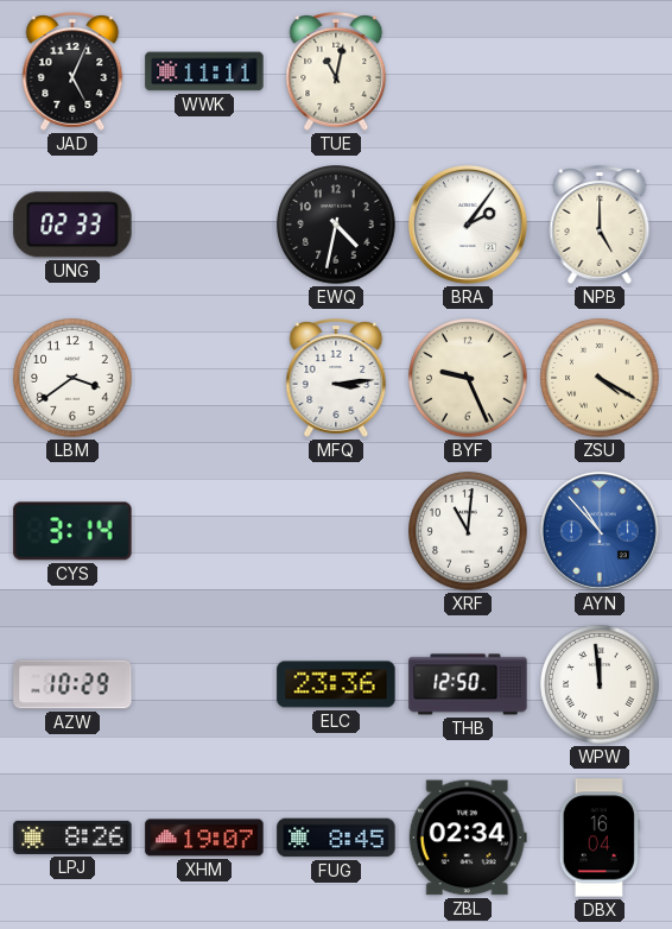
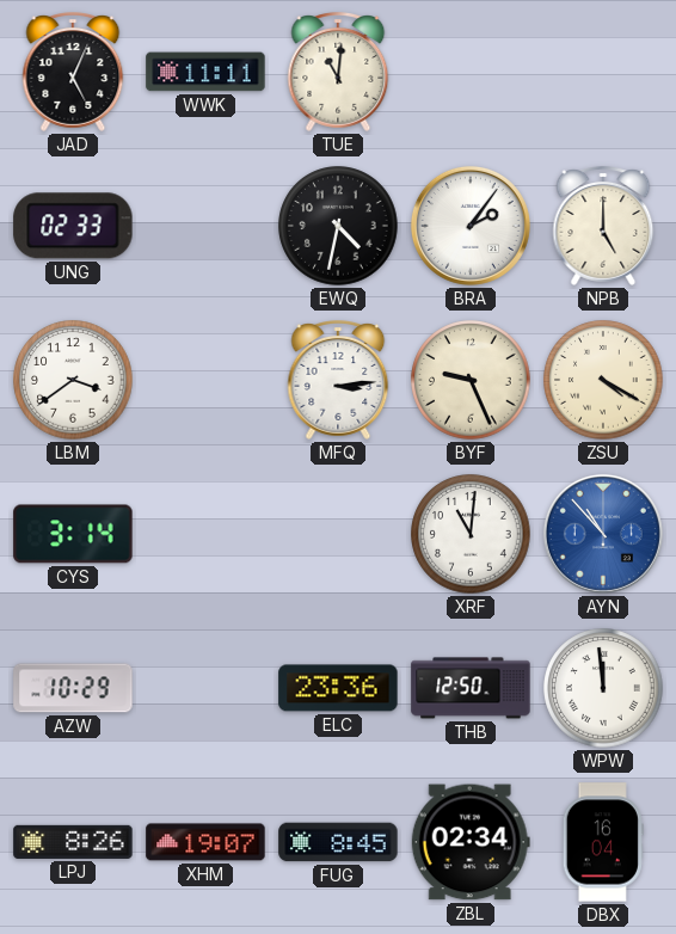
TUE: 11:02 -> 11:01
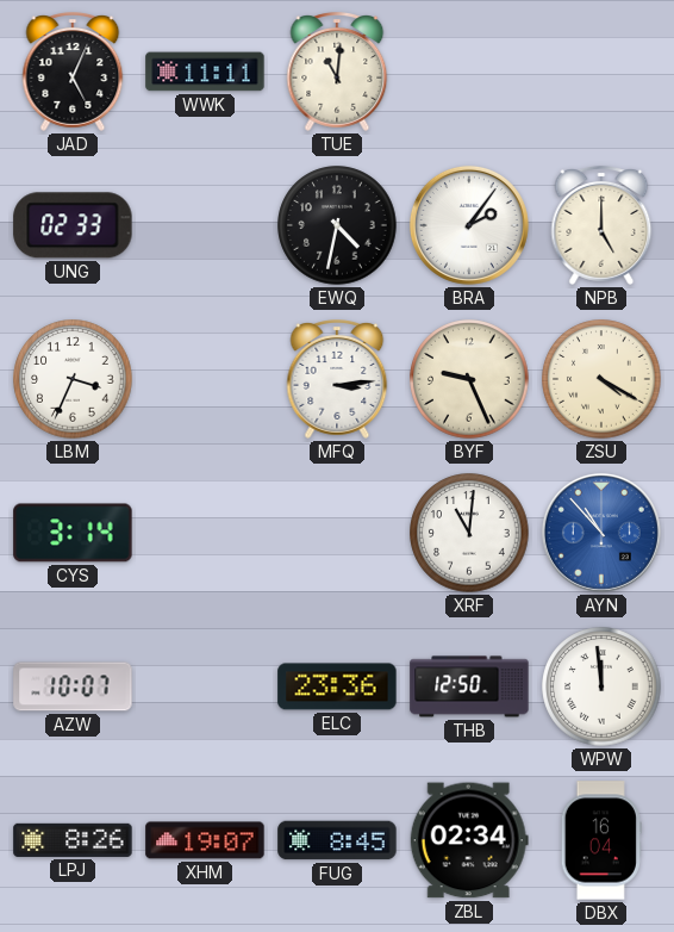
LBM: 3:39 -> 3:34
AZW: 10:29 -> 10:07
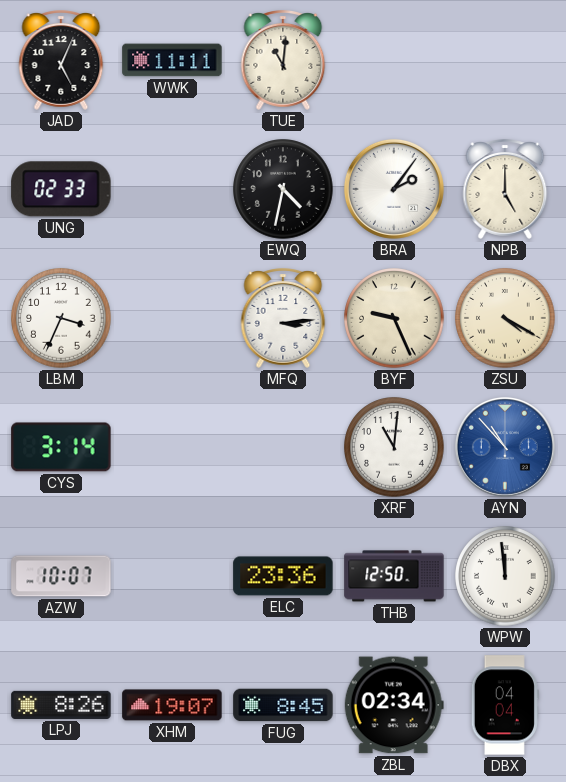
DBX: 16:04 -> 04:04
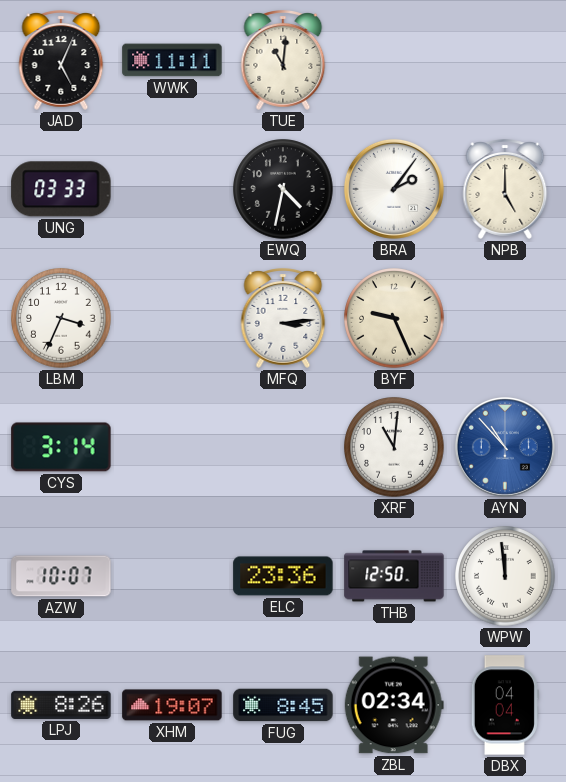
UNG: 02:33 -> 03:33
ZSU: 4:20 -> none
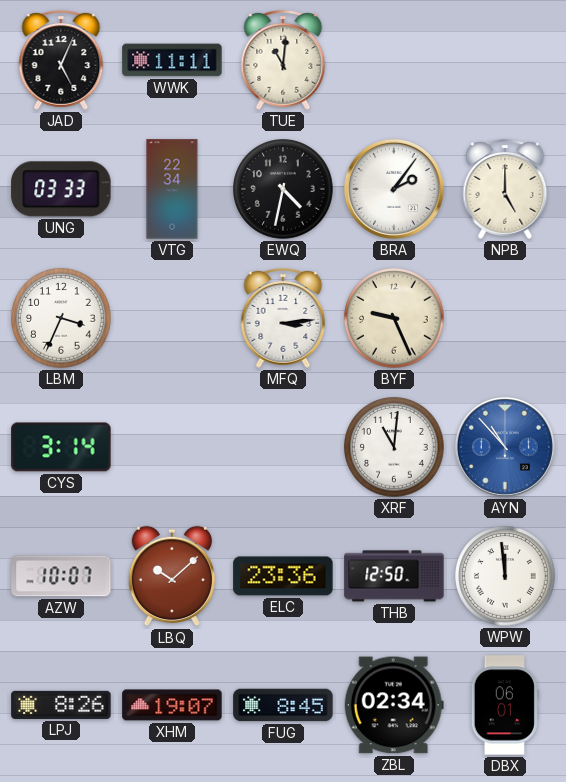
VTG: none -> 22:34
LBQ: none -> 10:08
DBX: 04:04 -> 06:01
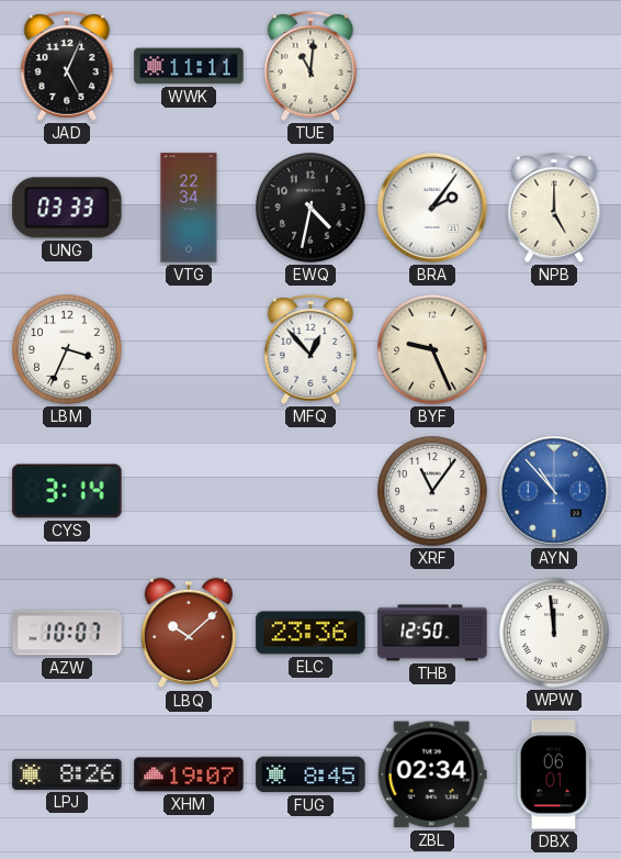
MFQ: 3:14 -> 12:53
XRF: 11:01 -> 11:06
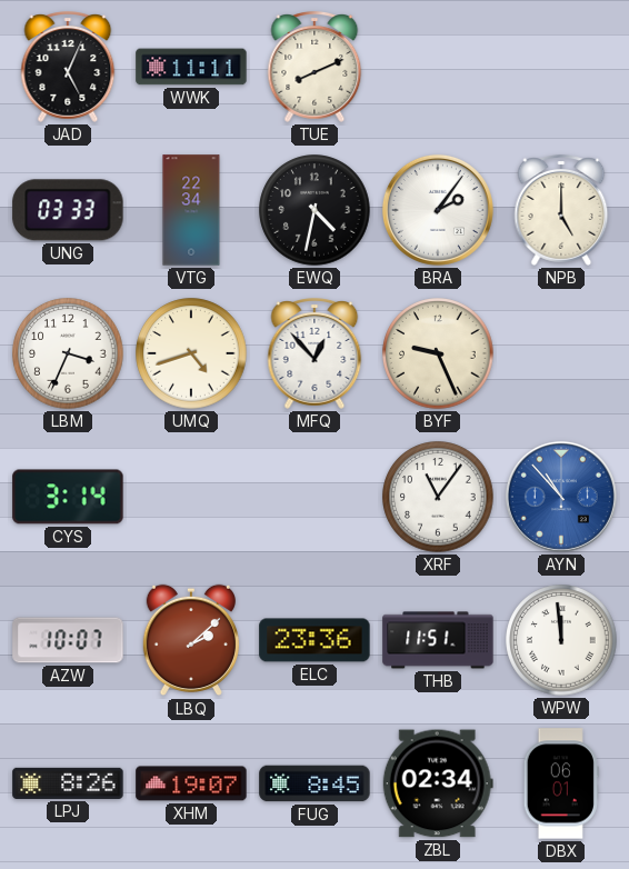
TUE: 11:01 -> 8:11
UMQ: none -> 4:42
LBQ: 10:08 -> 2:08
THB: 12:50 -> 11:51
